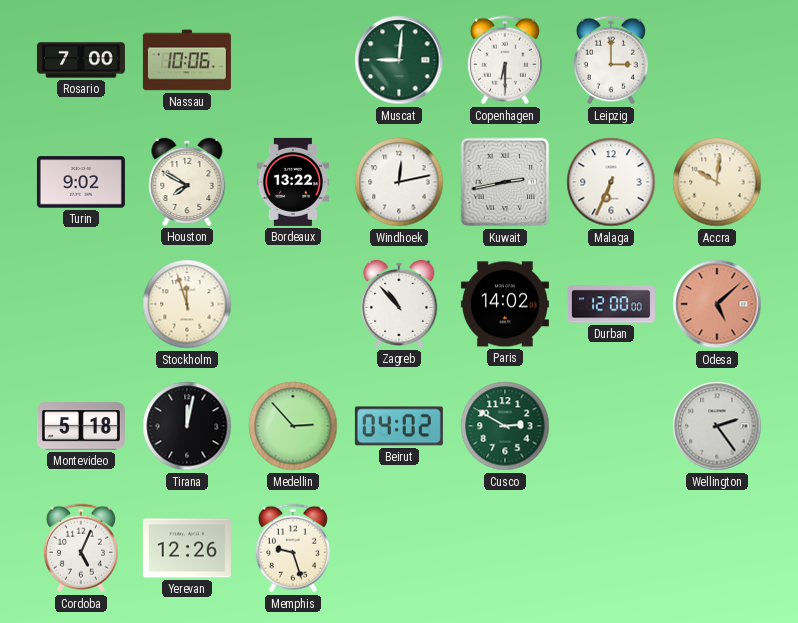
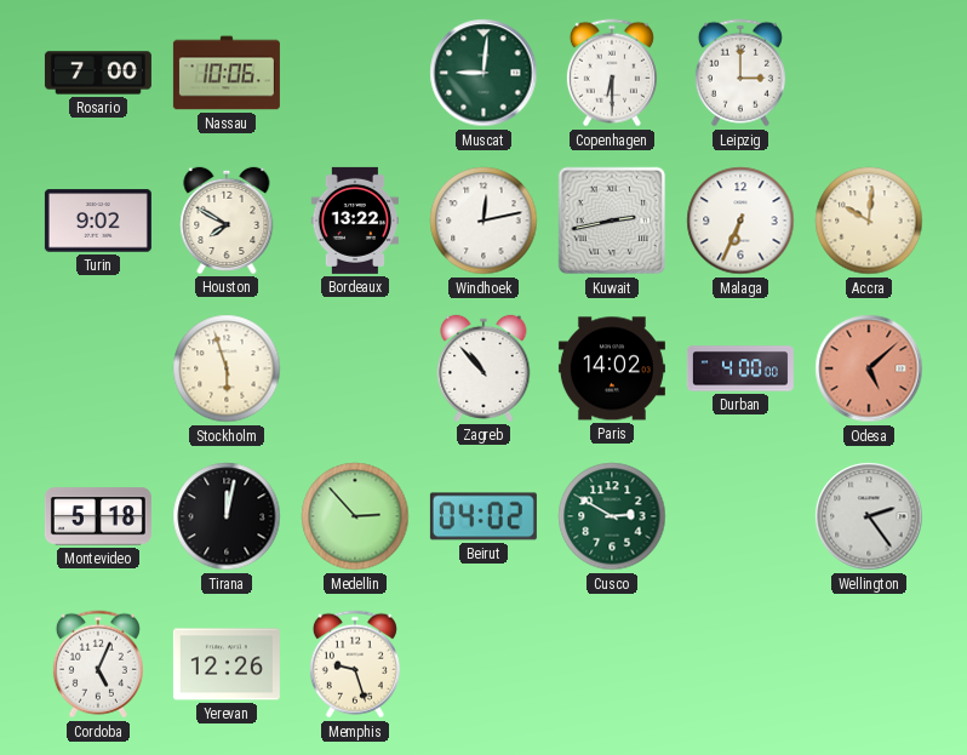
Stockholm: 11:57 -> 5:57
Durban: 12:00 -> 4:00
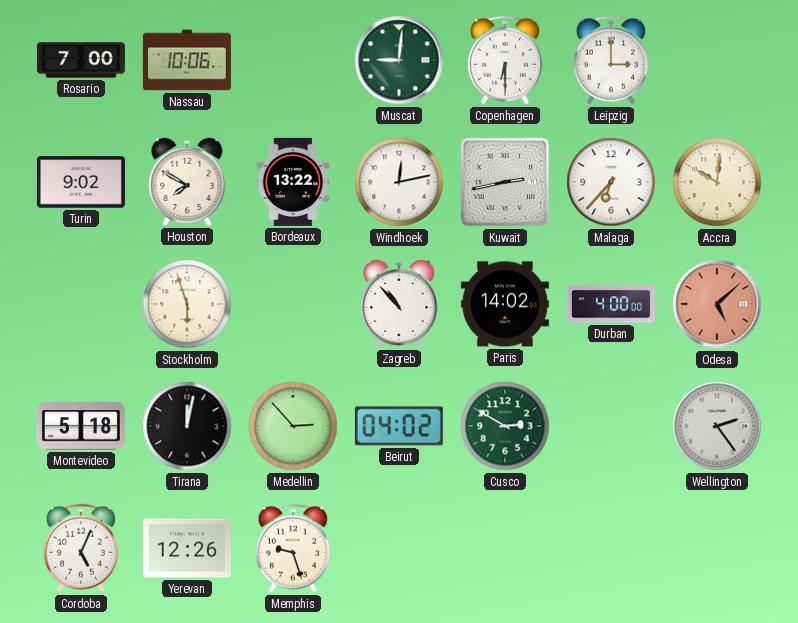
Malaga: 6:34 -> 6:37
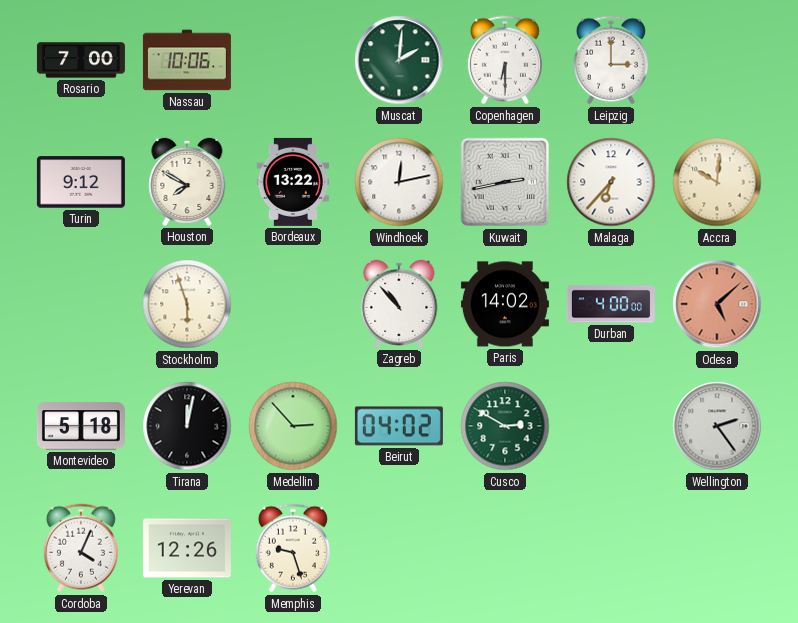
Muscat: 9:01 -> 2:01
Turin: 9:02 -> 9:12
Cordoba: 5:04 -> 4:04
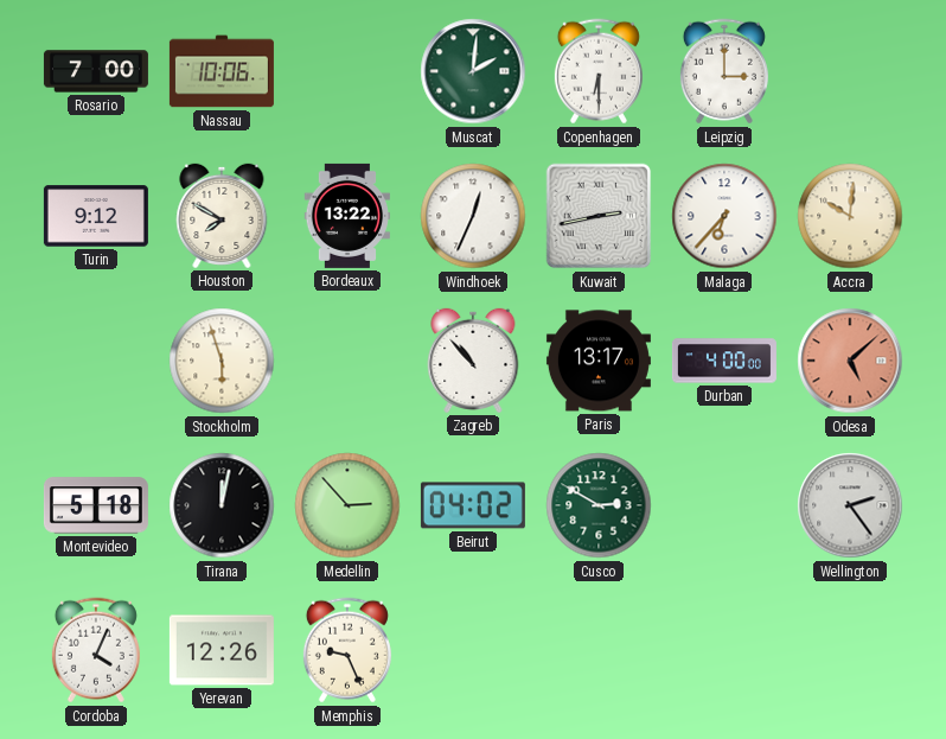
Windhoek: 12:13 -> 12:34
Paris: 14:02 -> 13:17
Memphis: 9:27 -> 9:26
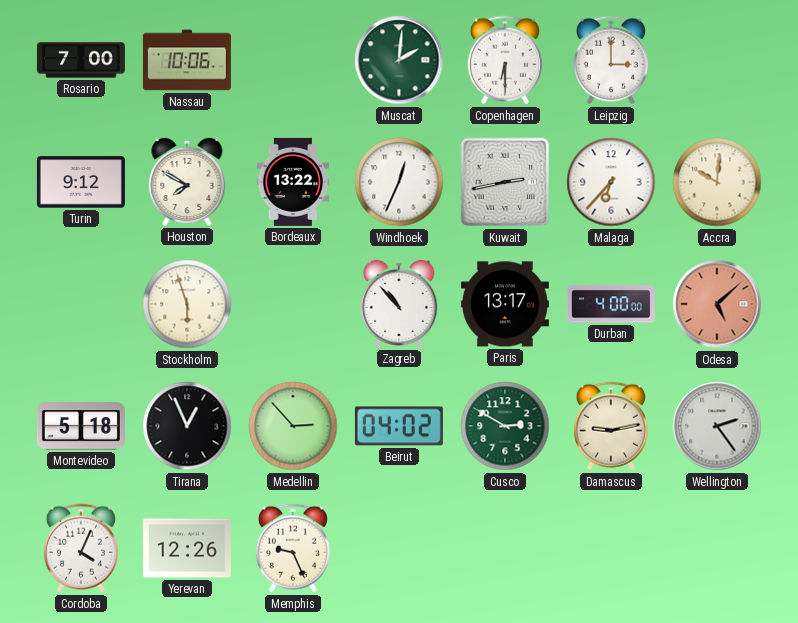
Tirana: 12:02 -> 12:56
Damascus: none -> 9:13
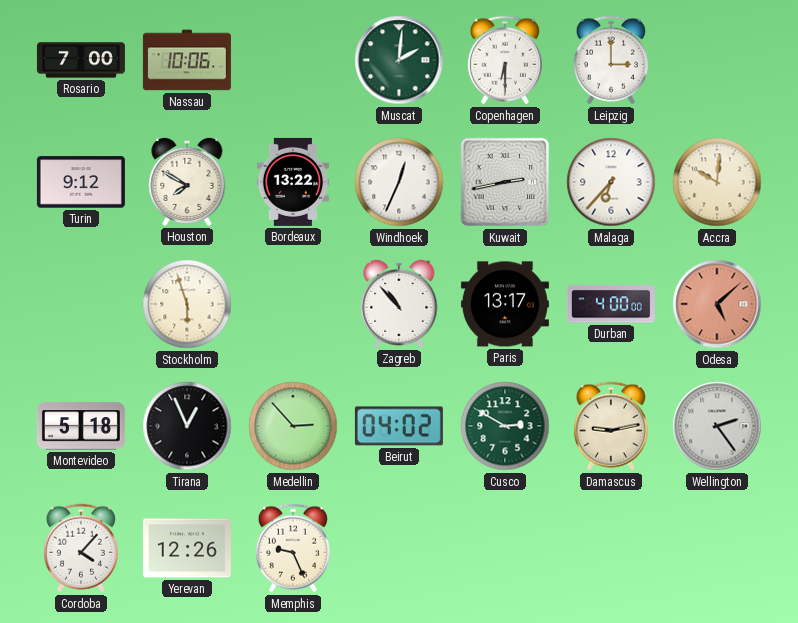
Cordoba: 4:04 -> 4:07
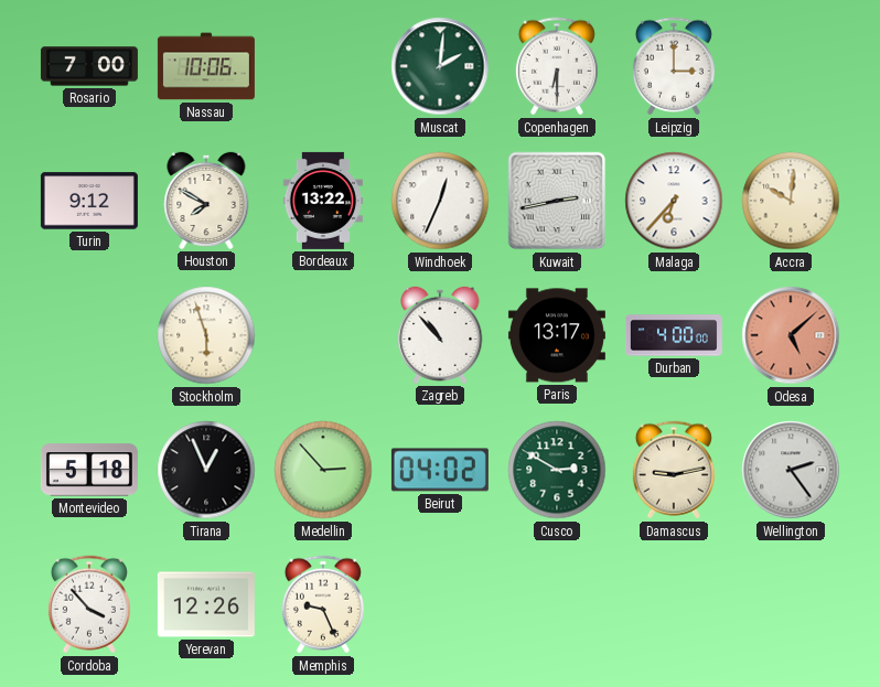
Cordoba: 4:07 -> 3:53
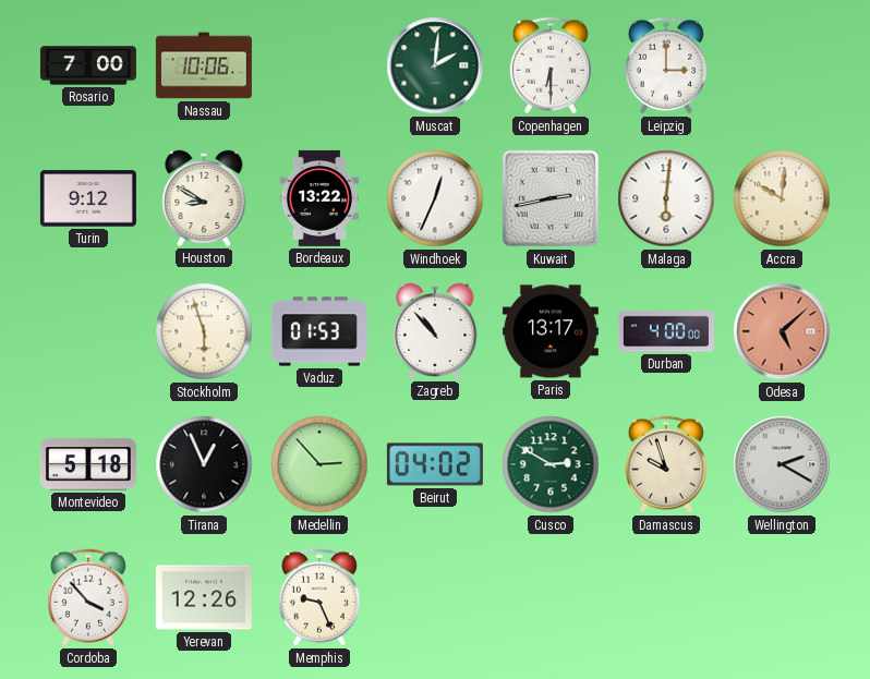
Houston: 7:50 -> 8:50
Malaga: 6:37 -> 6:01
Vaduz: none -> 01:53
Damascus: 9:13 -> 9:57
Wellington: 2:24 -> 2:20
